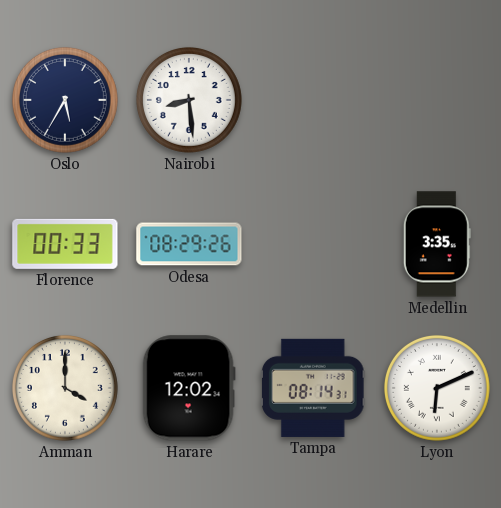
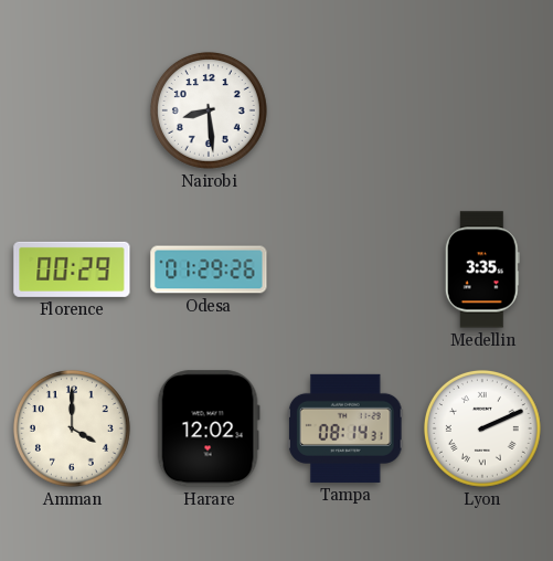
Oslo: 5:35 -> none
Florence: 00:33 -> 00:29
Odesa: 08:29 -> 01:29
Lyon: 6:11 -> 2:11
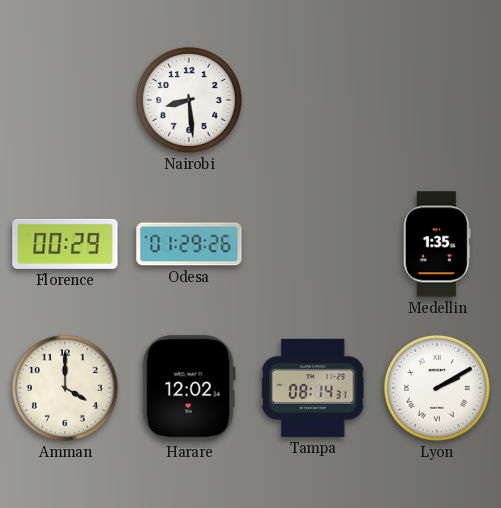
Medellin: 3:35 -> 1:35
Lyon: 2:11 -> 2:10
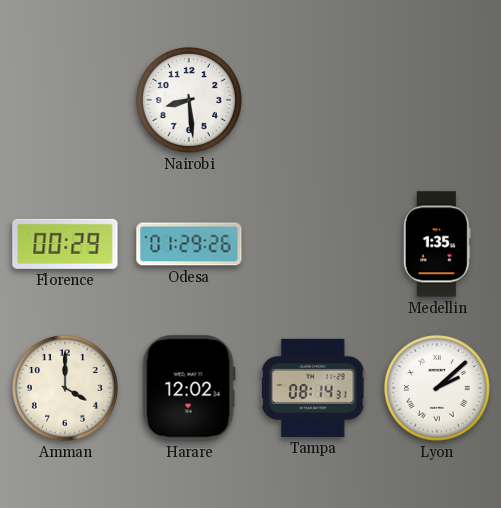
Lyon: 2:10 -> 2:08
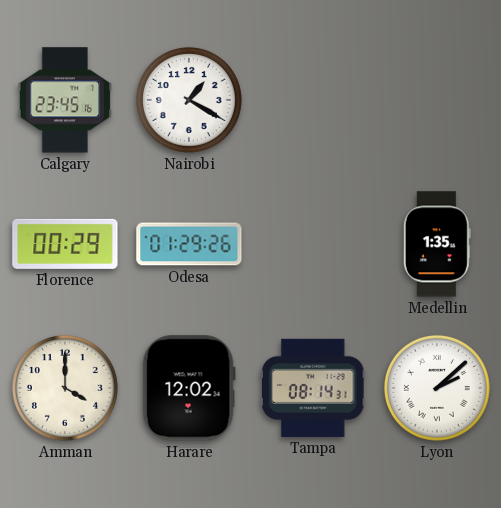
Calgary: none -> 23:45
Nairobi: 8:29 -> 1:20
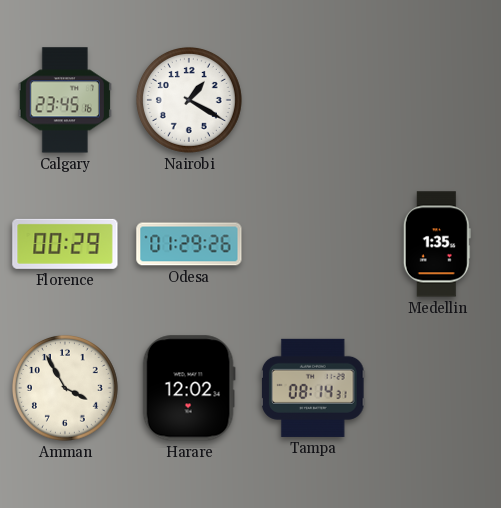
Amman: 4:00 -> 3:55
Lyon: 2:08 -> none
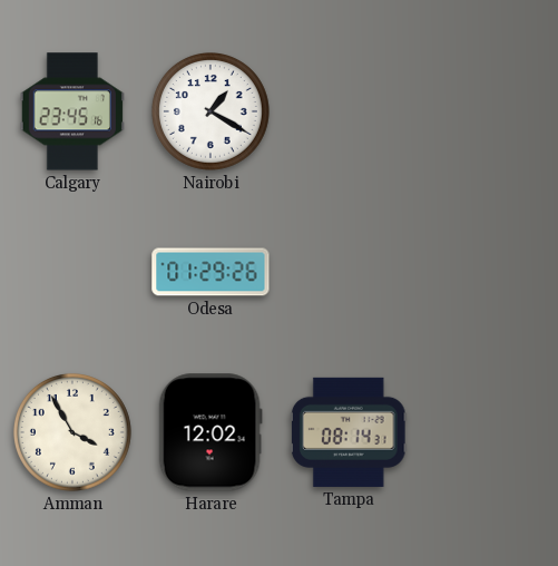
Florence: 00:29 -> none
Medellin: 1:35 -> none
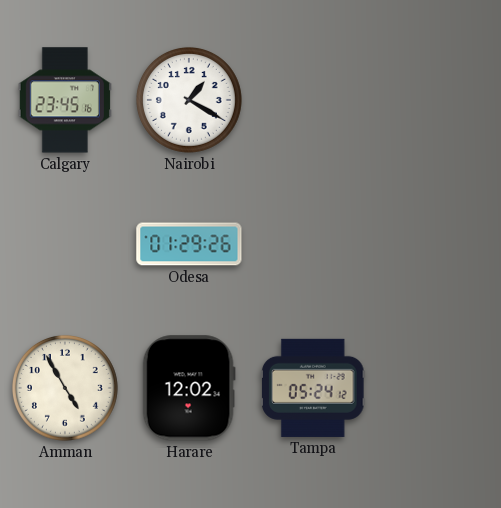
Amman: 3:55 -> 4:55
Tampa: 08:14 -> 05:24
